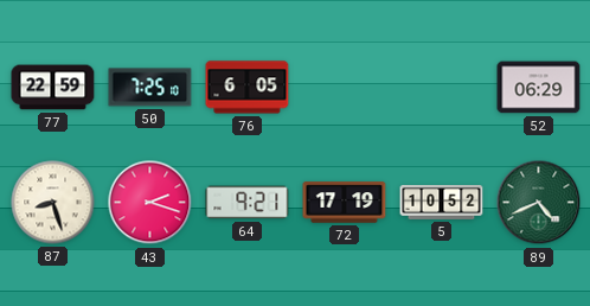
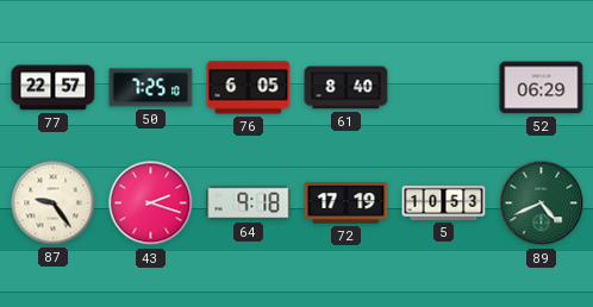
77: 22:59 -> 22:57
61: none -> 8:40
87: 8:27 -> 9:24
64: 9:21 -> 9:18
5: 10:52 -> 10:53
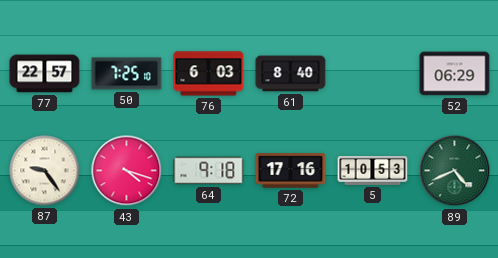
76: 6:05 -> 6:03
43: 2:18 -> 4:18
72: 17:19 -> 17:16
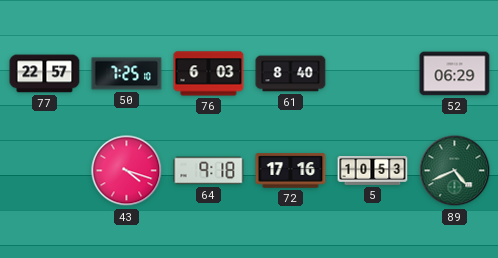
87: 9:24 -> none
